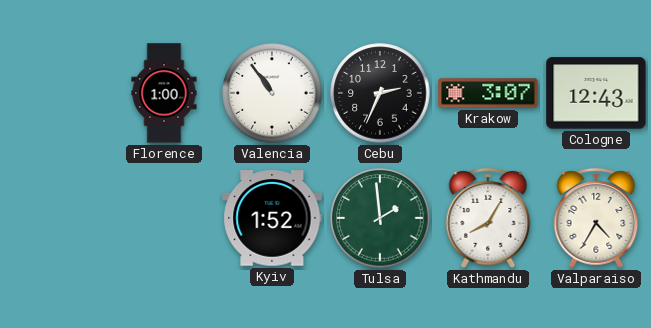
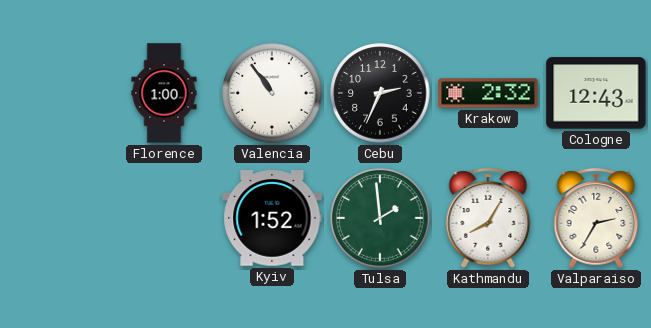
Krakow: 3:07 -> 2:32
Valparaiso: 4:35 -> 2:35
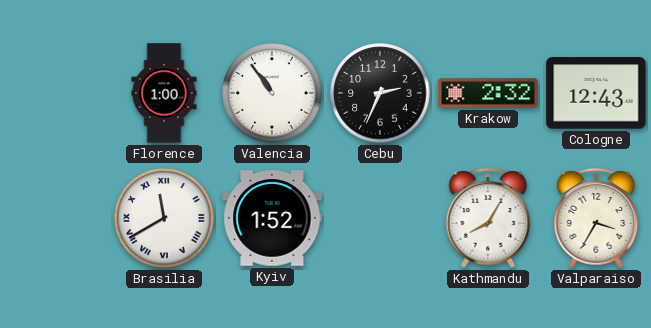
Brasilia: none -> 11:40
Tulsa: 1:59 -> none
Valparaiso: 2:35 -> 3:35
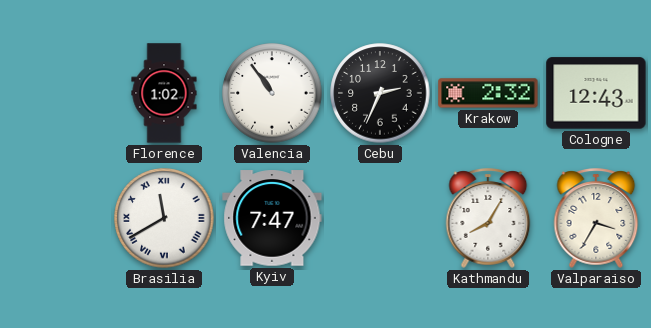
Florence: 1:00 -> 1:02
Kyiv: 1:52 -> 7:47
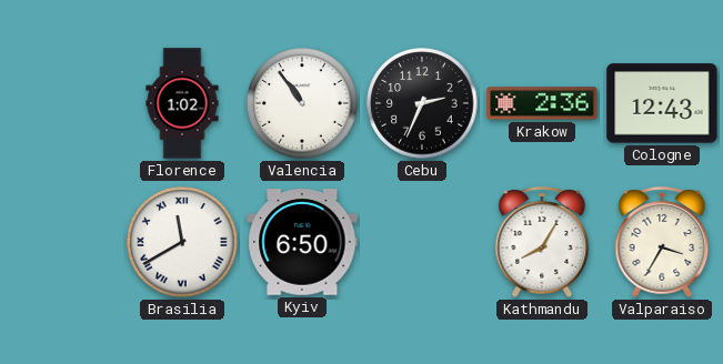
Krakow: 2:32 -> 2:36
Kyiv: 7:47 -> 6:50
